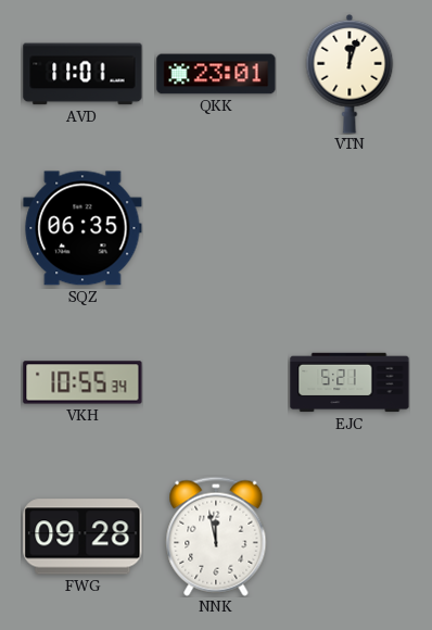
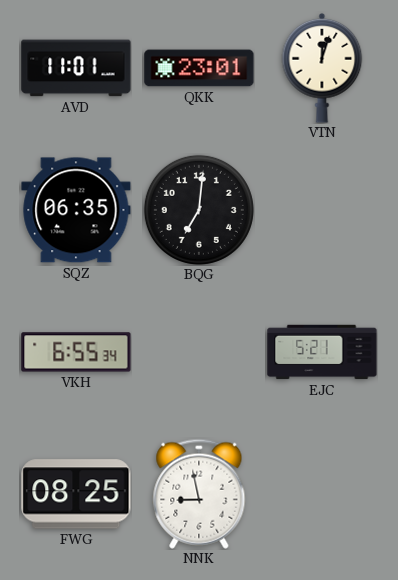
BQG: none -> 7:01
VKH: 10:55 -> 6:55
FWG: 09:28 -> 08:25
NNK: 11:58 -> 8:58
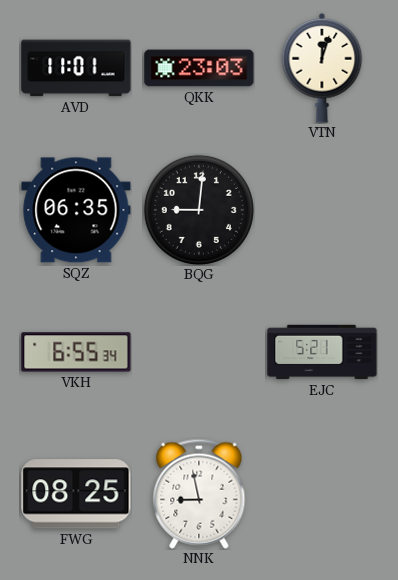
QKK: 23:01 -> 23:03
BQG: 7:01 -> 9:01
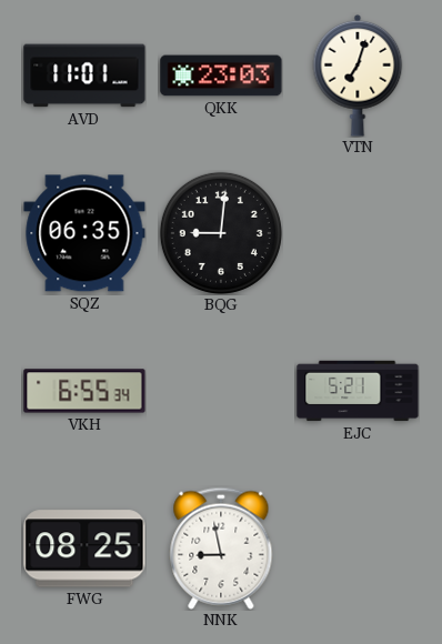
VTN: 12:03 -> 7:03
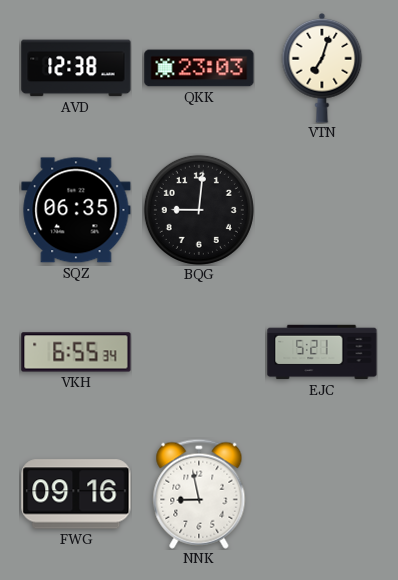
AVD: 11:01 -> 12:38
FWG: 08:25 -> 09:16
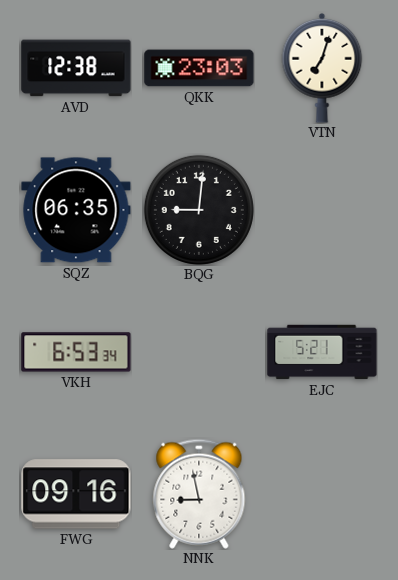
VKH: 6:55 -> 6:53
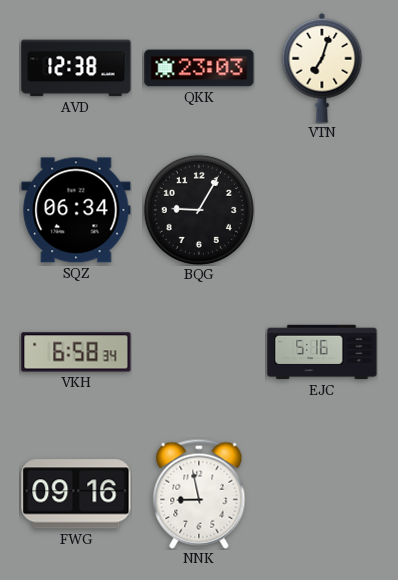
SQZ: 06:35 -> 06:34
BQG: 9:01 -> 9:05
VKH: 6:53 -> 6:58
EJC: 5:21 -> 5:16
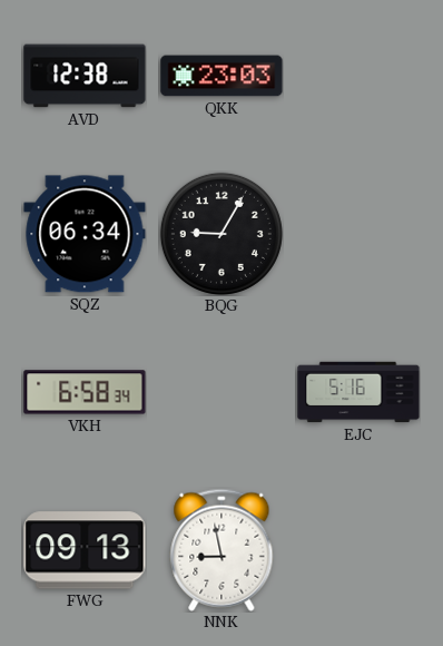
VTN: 7:03 -> none
FWG: 09:16 -> 09:13
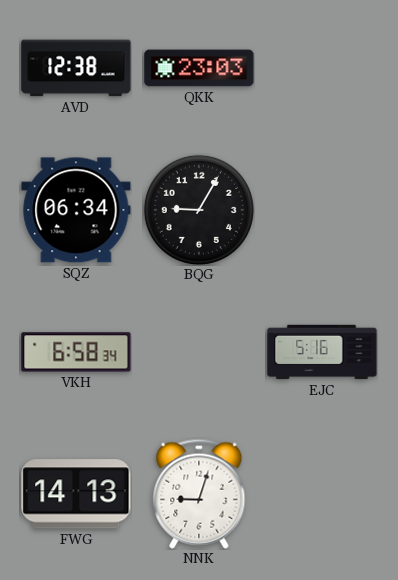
FWG: 09:13 -> 14:13
NNK: 8:58 -> 9:03
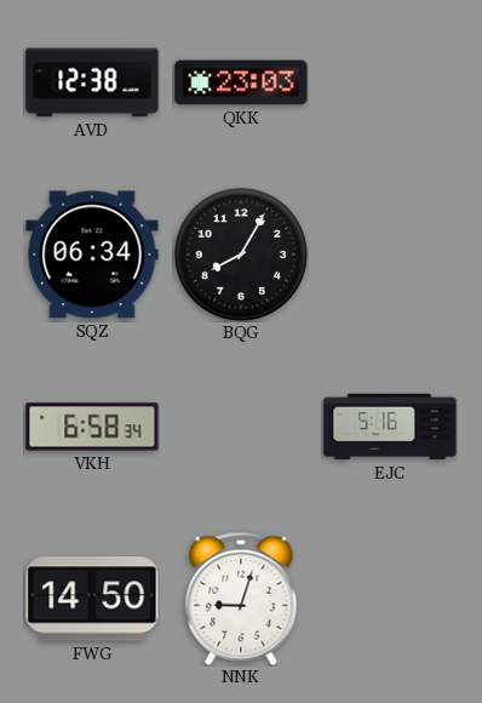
BQG: 9:05 -> 8:05
FWG: 14:13 -> 14:50
